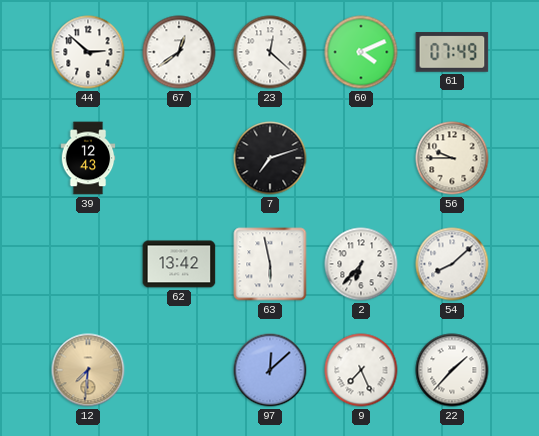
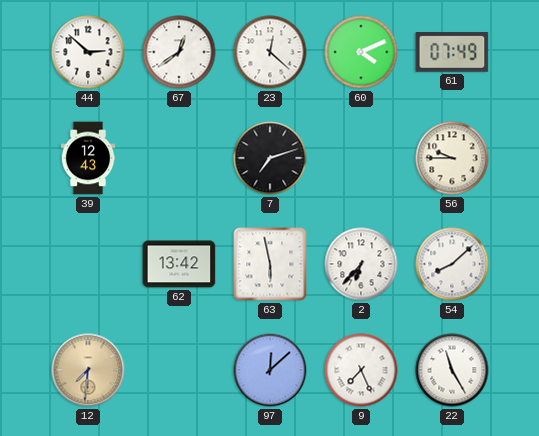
22: 1:37 -> 11:25
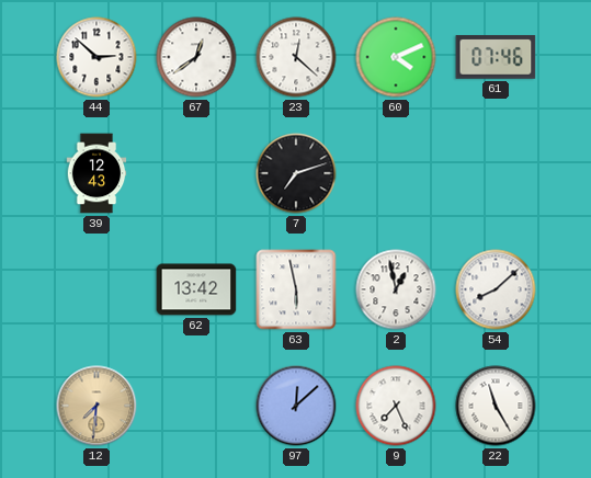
61: 07:49 -> 07:46
56: 9:45 -> none
2: 6:37 -> 12:58
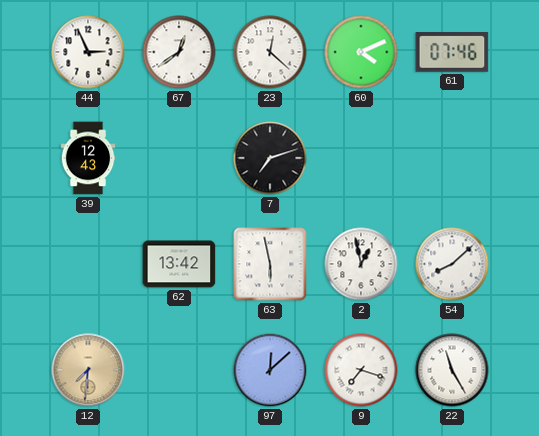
44: 2:52 -> 2:56
9: 7:26 -> 7:18
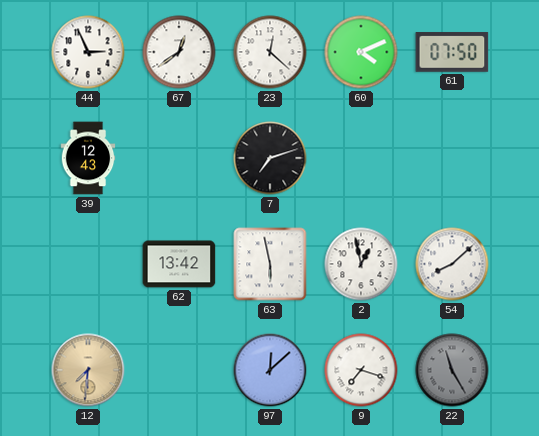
61: 07:46 -> 07:50
22 dial: white -> grey
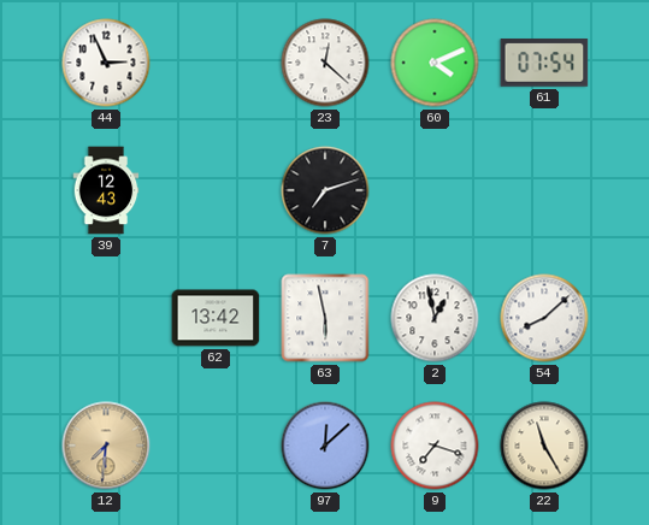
67: 12:39 -> none
61: 07:50 -> 07:54
22 dial: grey -> cream
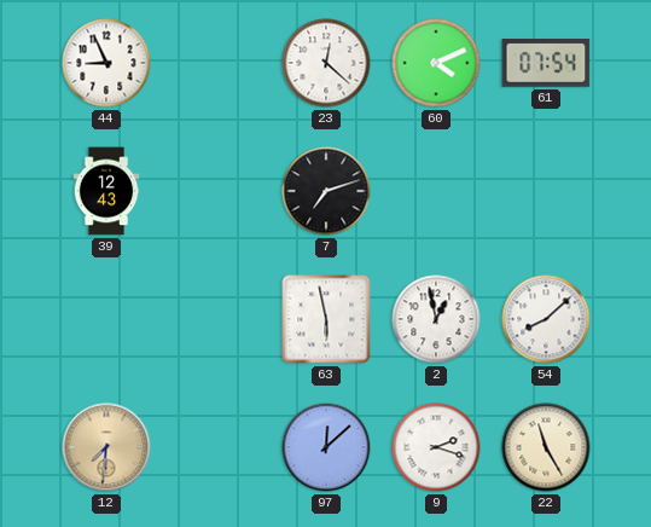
44: 2:56 -> 8:56
62: 13:42 -> none
9: 7:18 -> 2:18
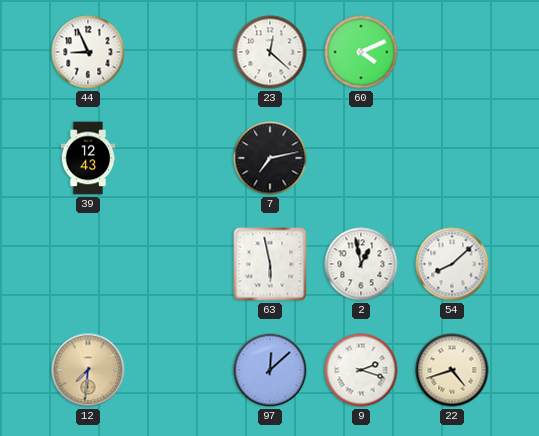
61: 07:54 -> none
7: 7:12 -> 7:13
22: 11:25 -> 4:42
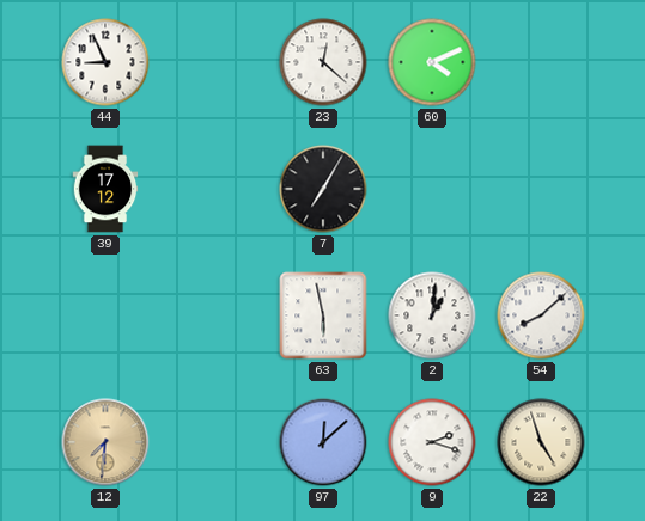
39: 12:43 -> 17:12
7: 7:13 -> 7:05
2: 12:58 -> 1:01
22: 4:42 -> 4:57
